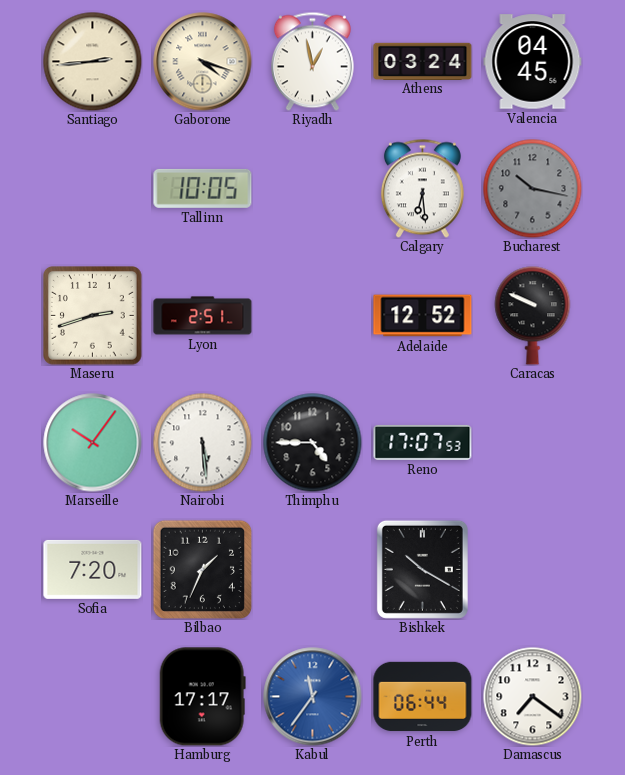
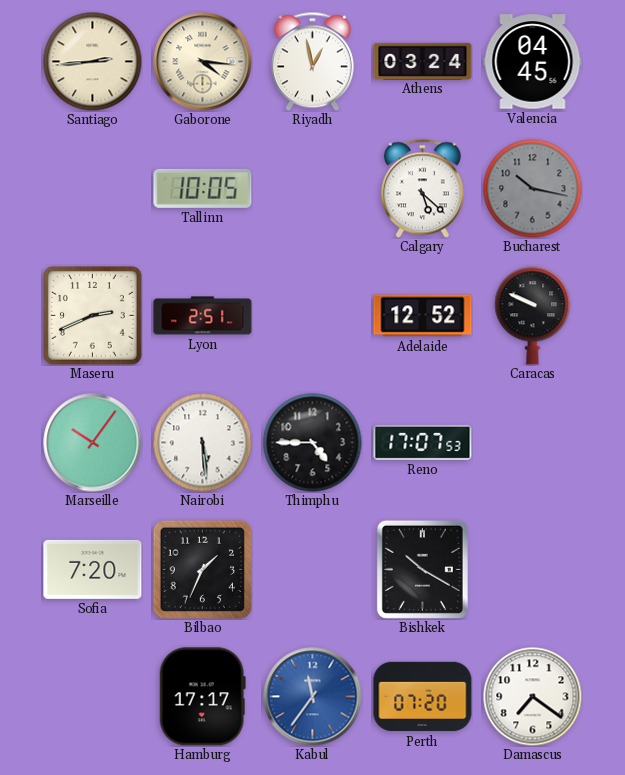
Gaborone: 4:18 -> 4:16
Calgary: 6:29 -> 5:22
Maseru: 2:42 -> 2:41
Perth: 06:44 -> 07:20
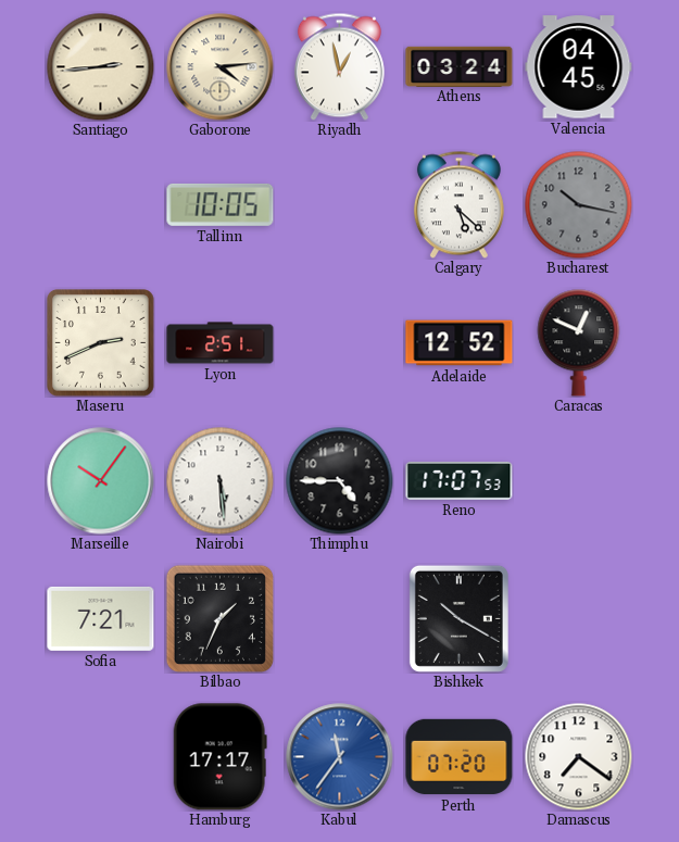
Gaborone: 4:16 -> 4:14
Caracas: 9:49 -> 12:49
Sofia: 7:20 -> 7:21
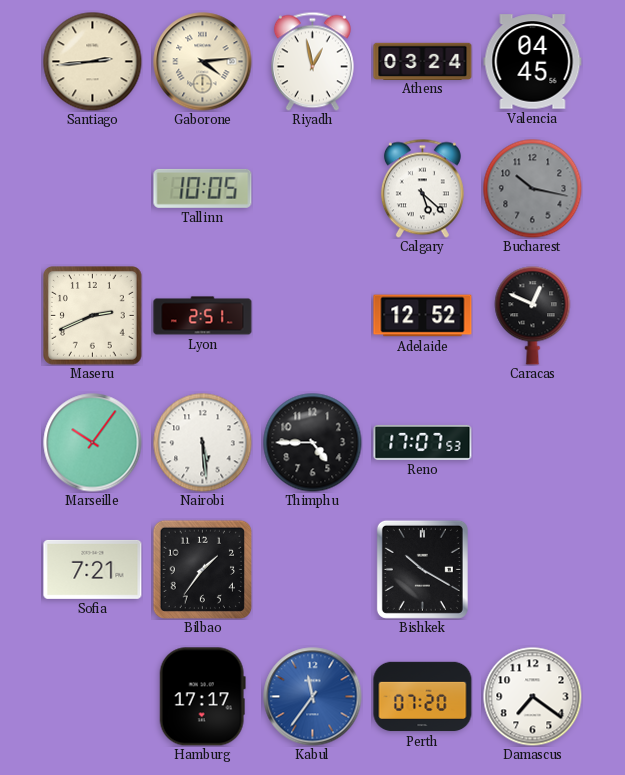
Bilbao: 1:34 -> 1:36
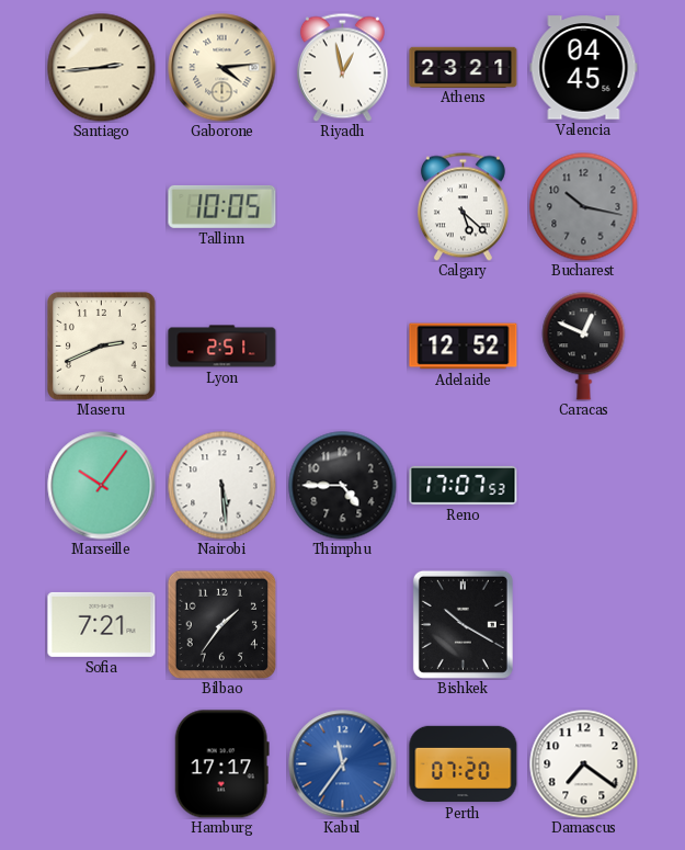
Athens: 03:24 -> 23:21
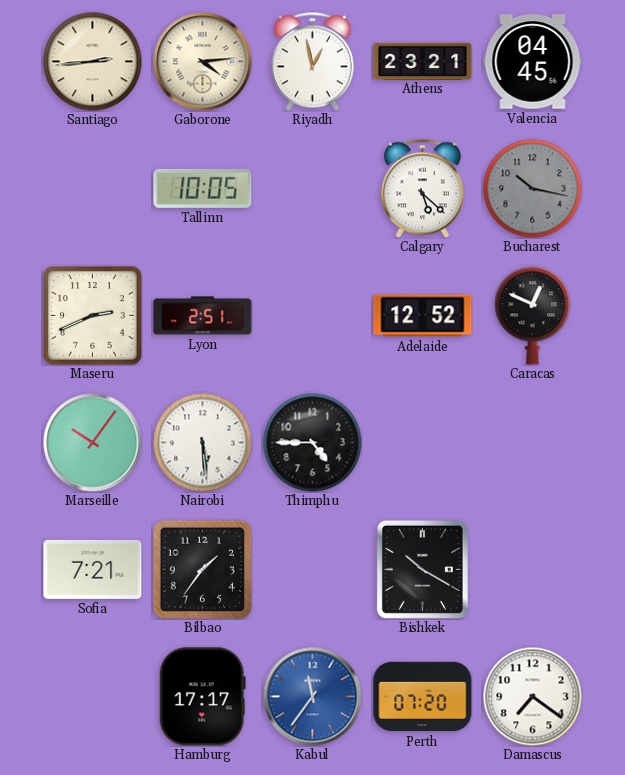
Reno: 17:07 -> none
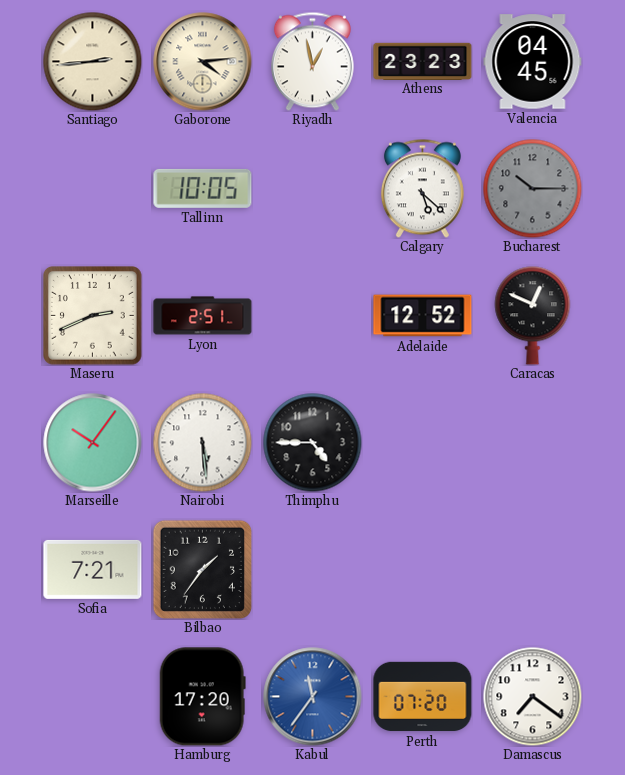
Athens: 23:21 -> 23:23
Bucharest: 10:17 -> 10:15
Bishkek: 10:20 -> none
Hamburg: 17:17 -> 17:20
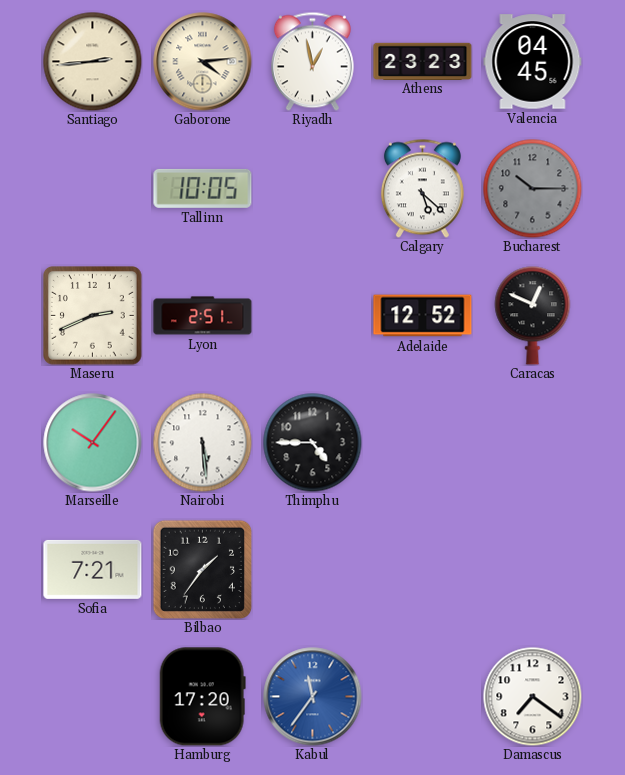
Perth: 07:20 -> none
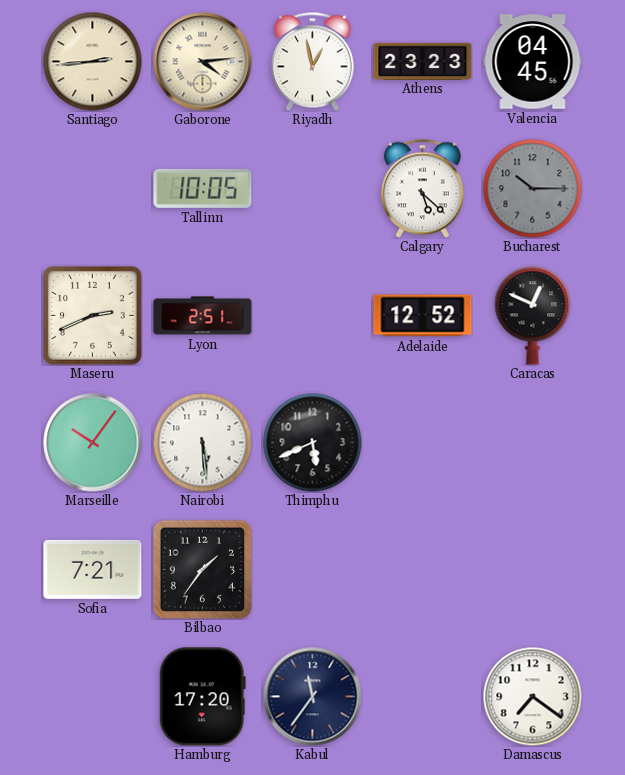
Thimphu: 4:45 -> 5:41
Kabul dial: blue -> navy
